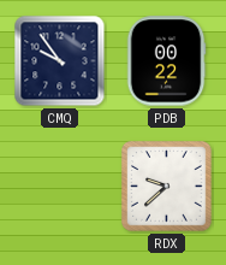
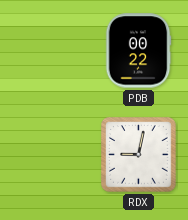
CMQ: 9:54 -> none
RDX: 9:38 -> 9:02
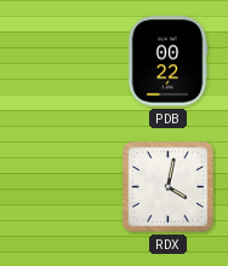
RDX: 9:02 -> 4:02
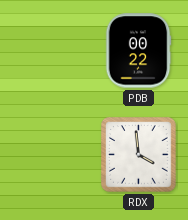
RDX: 4:02 -> 3:59
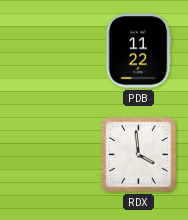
PDB: 00:22 -> 11:22
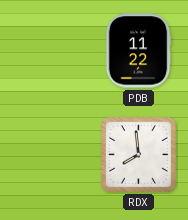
RDX: 3:59 -> 7:59
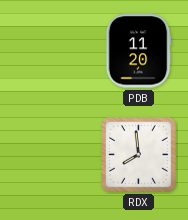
PDB: 11:22 -> 11:20
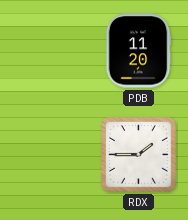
RDX: 7:59 -> 1:45
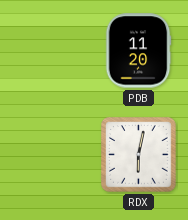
RDX: 1:45 -> 6:02
